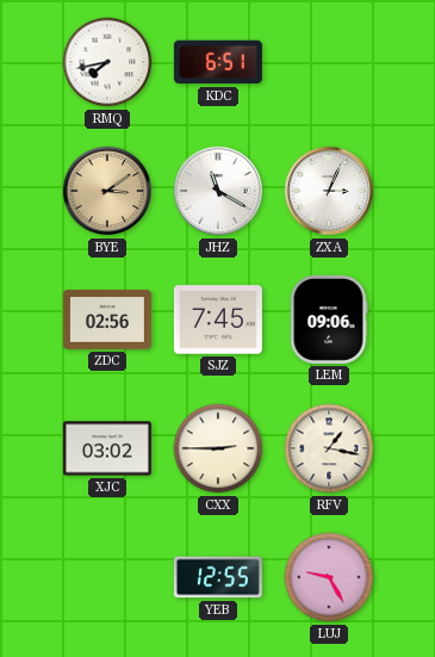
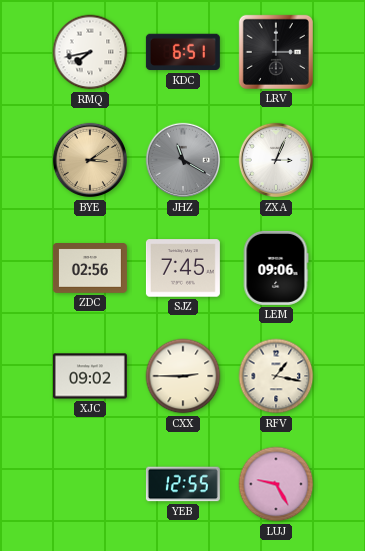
LRV: none -> 3:00
JHZ dial: white -> grey
XJC: 03:02 -> 09:02
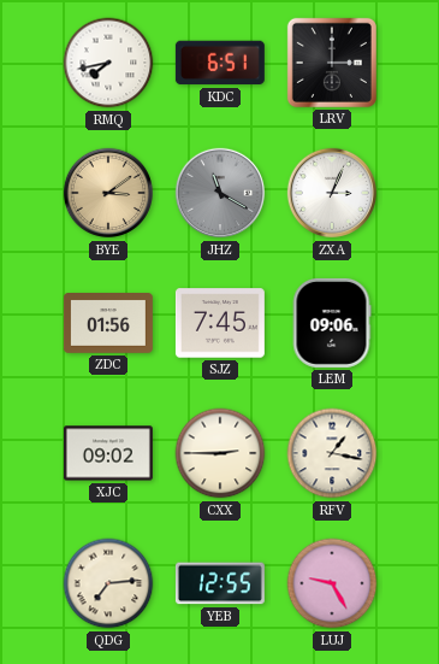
ZDC: 02:56 -> 01:56
QDG: none -> 7:14
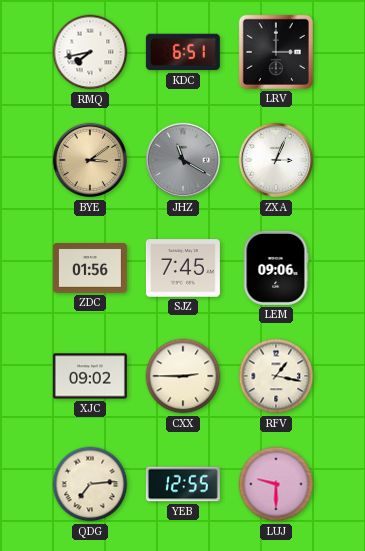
LUJ: 9:25 -> 9:30
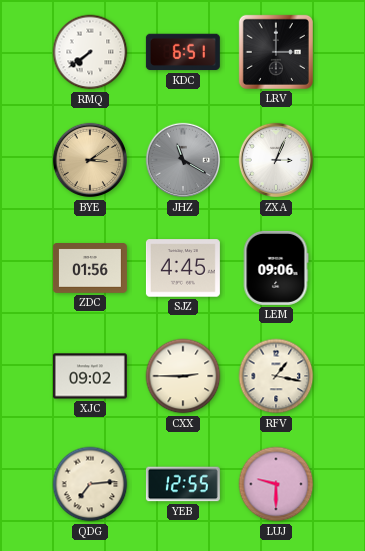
RMQ: 7:43 -> 7:39
SJZ: 7:45 -> 4:45
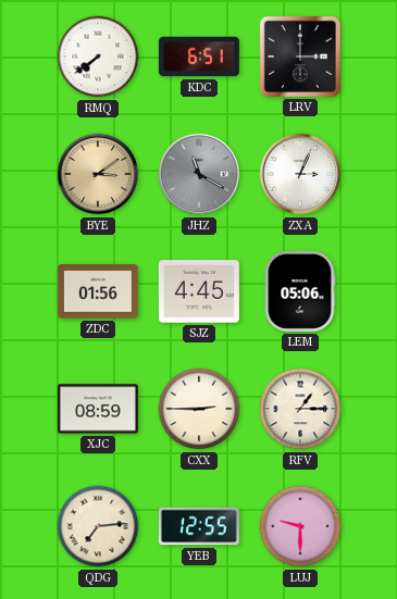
LEM: 09:06 -> 05:06
XJC: 09:02 -> 08:59
RFV: 1:17 -> 1:15
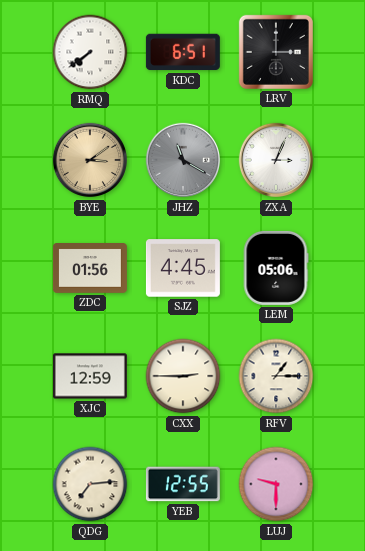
XJC: 08:59 -> 12:59
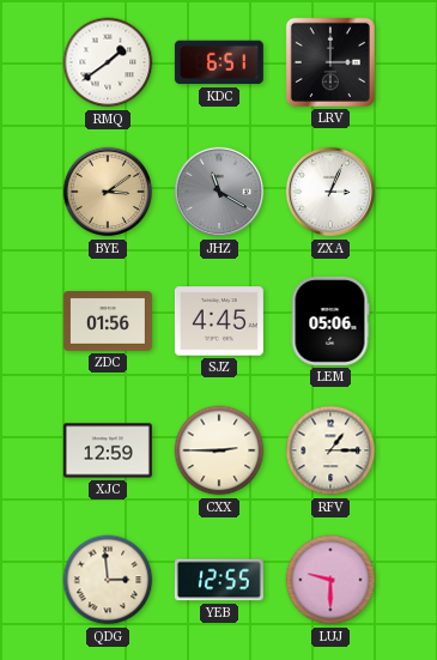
RMQ: 7:39 -> 1:39
QDG: 7:14 -> 2:59
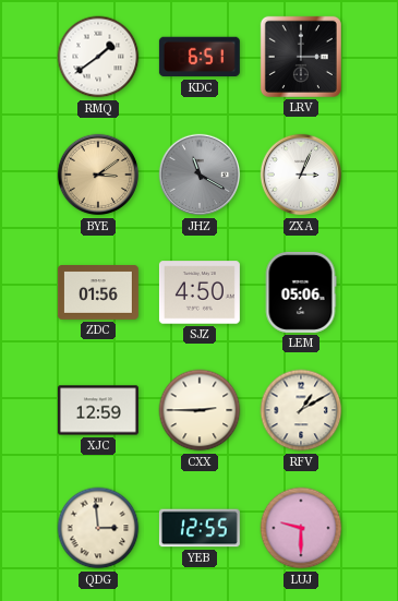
SJZ: 4:45 -> 4:50
RFV: 1:15 -> 1:10
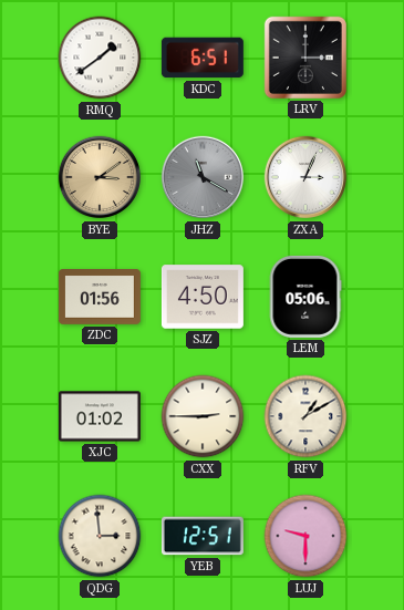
XJC: 12:59 -> 01:02
YEB: 12:55 -> 12:51
